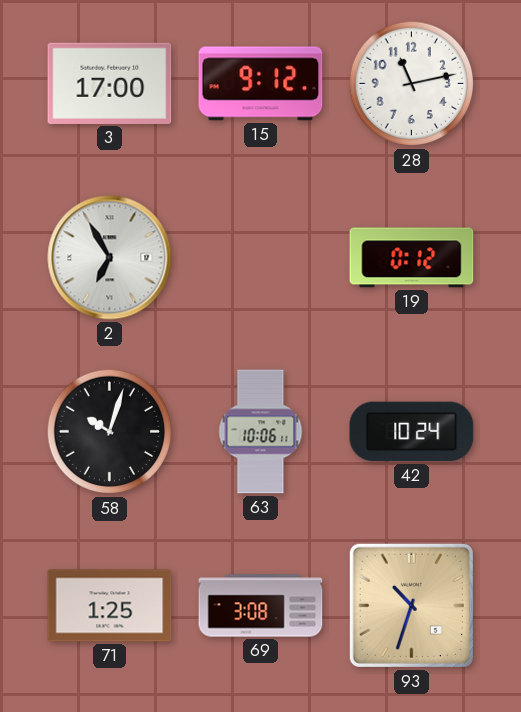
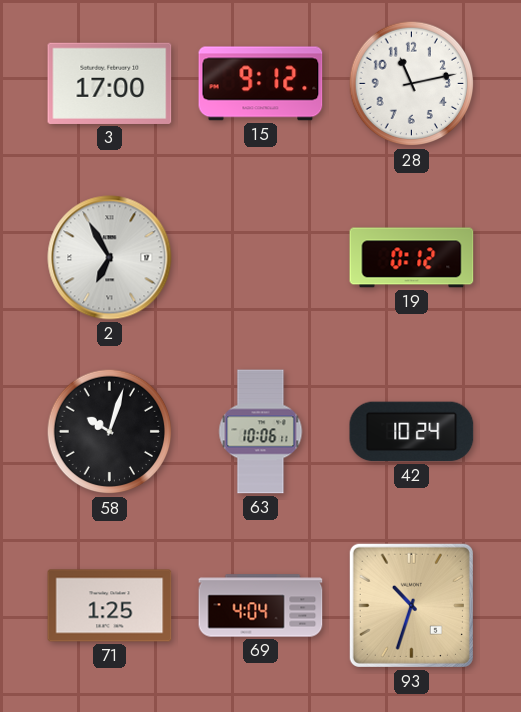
69: 3:08 -> 4:04
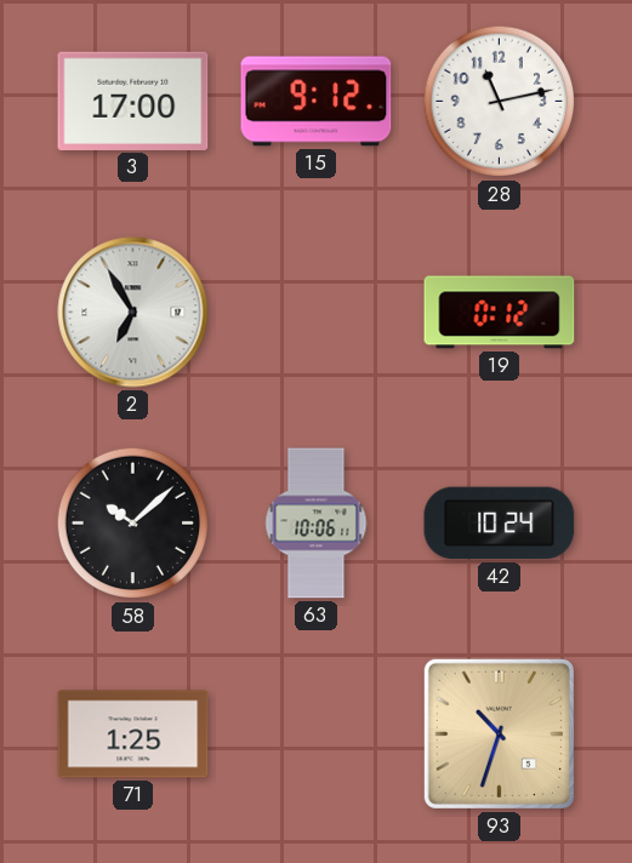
58: 10:03 -> 10:08
69: 4:04 -> none
